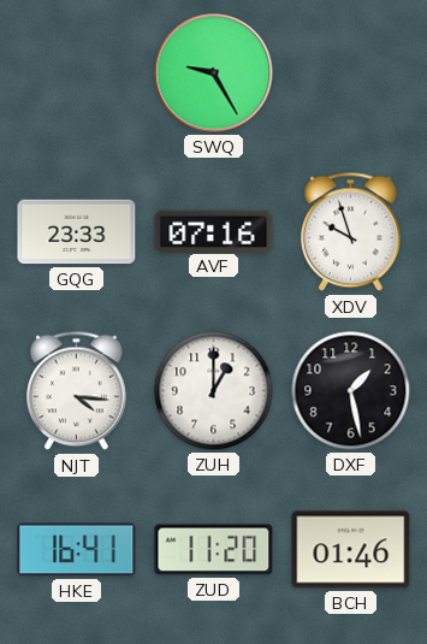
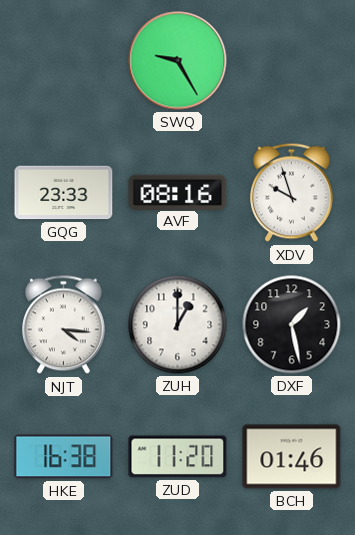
AVF: 07:16 -> 08:16
HKE: 16:41 -> 16:38
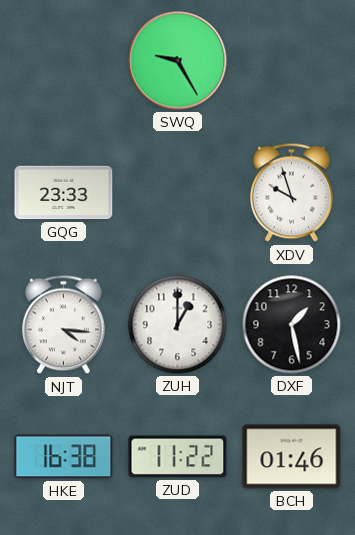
AVF: 08:16 -> none
ZUD: 11:20 -> 11:22
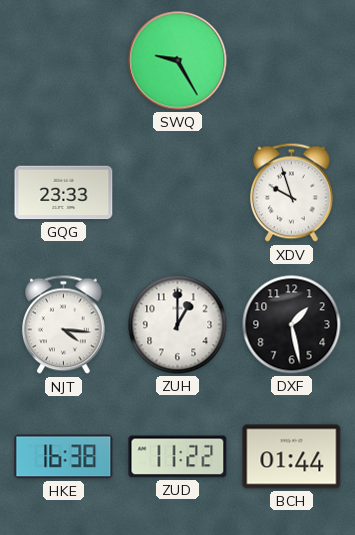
BCH: 01:46 -> 01:44
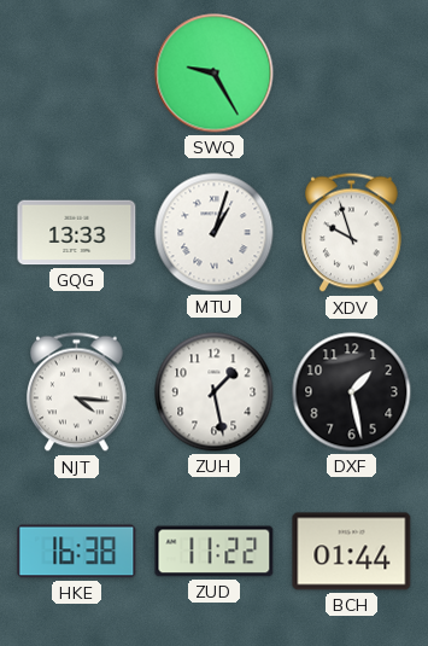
GQG: 23:33 -> 13:33
MTU: none -> 1:03
ZUH: 1:00 -> 1:28
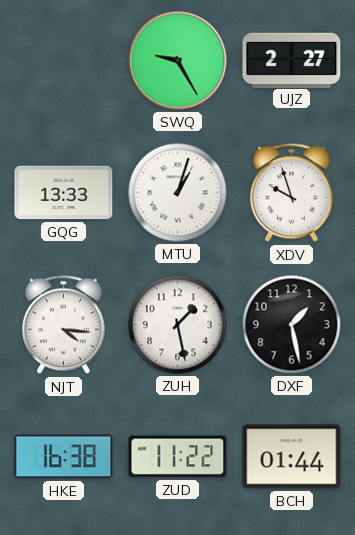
UJZ: none -> 2:27
